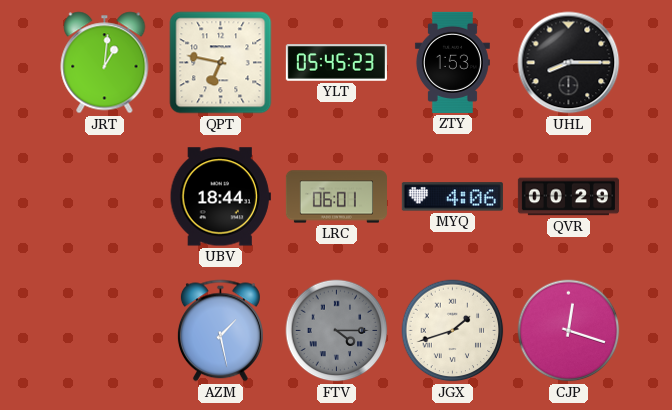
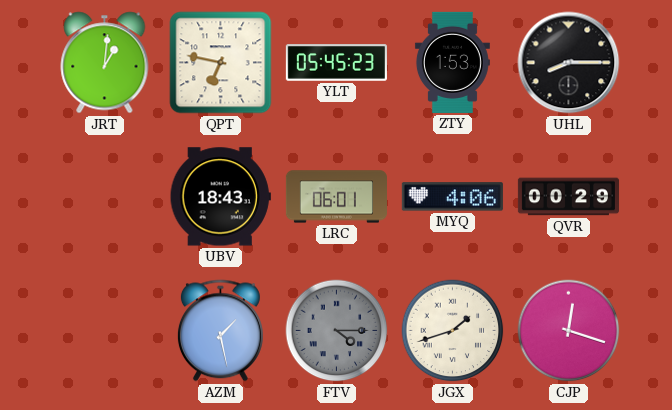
UBV: 18:44 -> 18:43
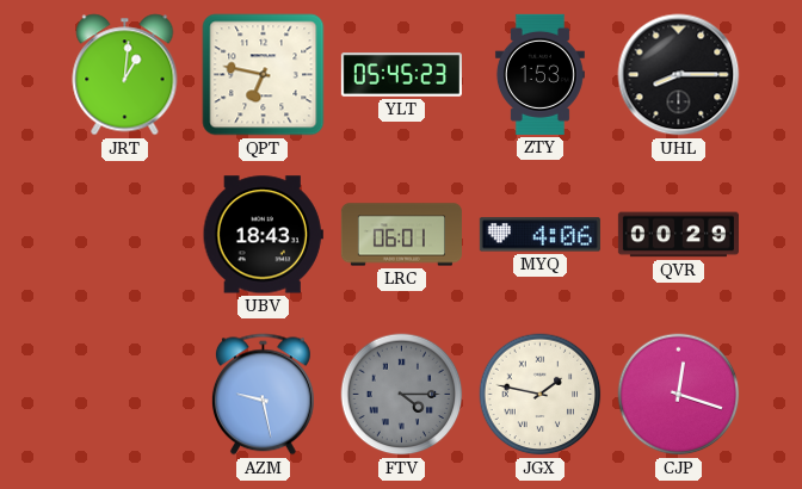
AZM: 1:28 -> 9:28
JGX: 1:42 -> 1:47
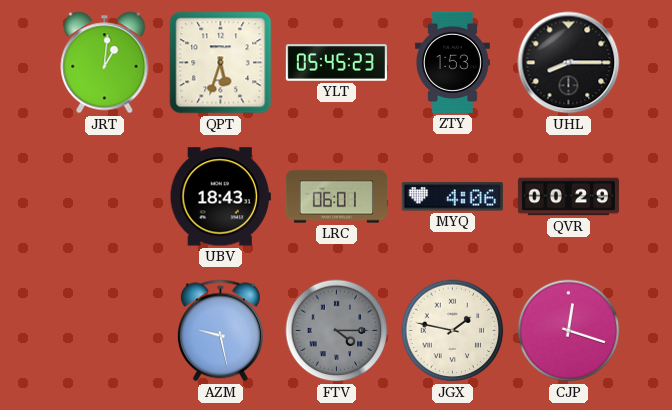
QPT: 6:47 -> 5:33
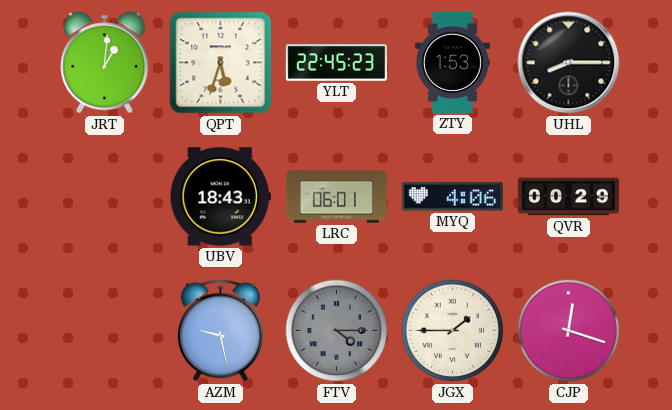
YLT: 05:45 -> 22:45
JGX: 1:47 -> 1:45
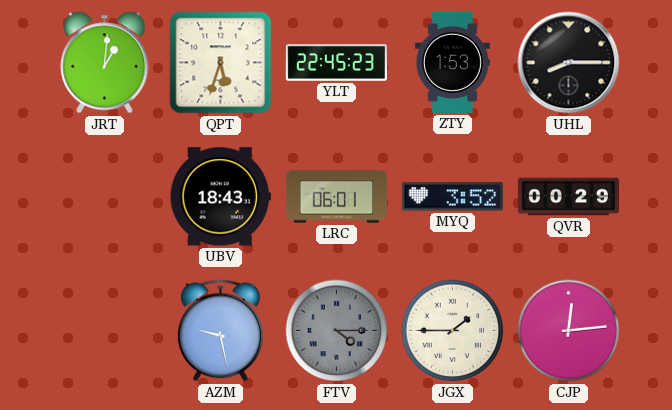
MYQ: 4:06 -> 3:52
CJP: 12:18 -> 12:14
